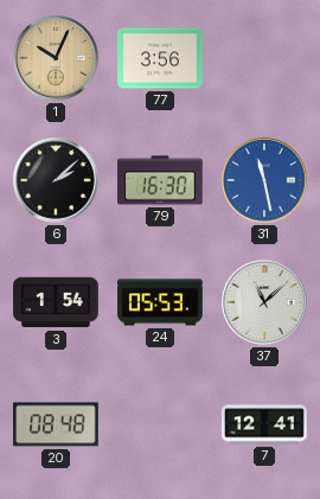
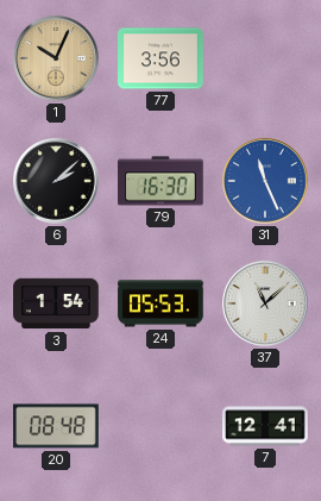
31: 11:28 -> 11:26
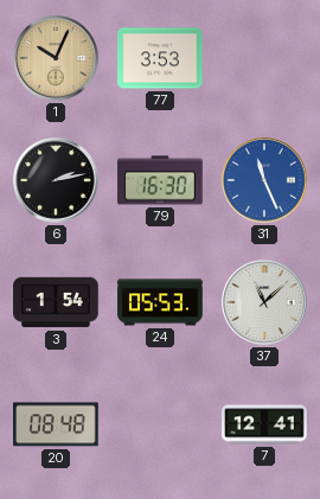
77: 3:56 -> 3:53
6: 2:08 -> 2:13
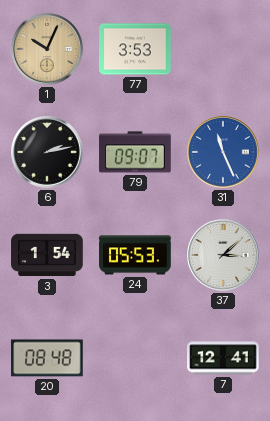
79: 16:30 -> 09:07
37: 11:08 -> 3:08
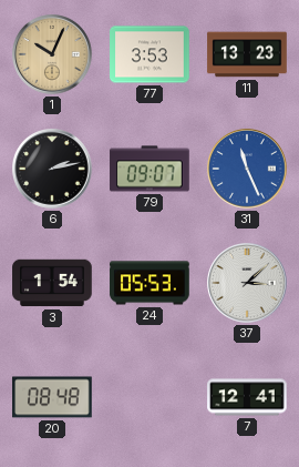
11: none -> 13:23
